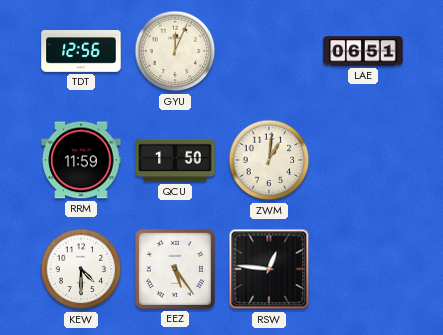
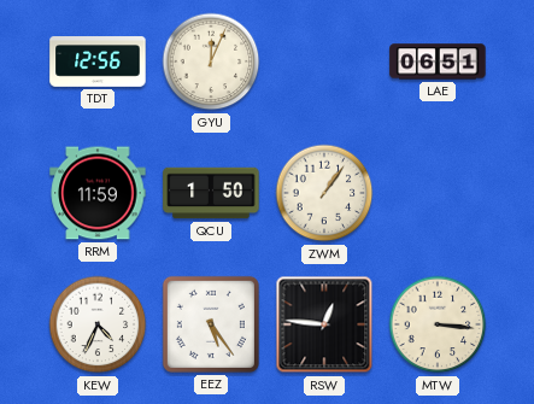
ZWM: 1:01 -> 1:06
KEW: 4:30 -> 4:34
MTW: none -> 3:16
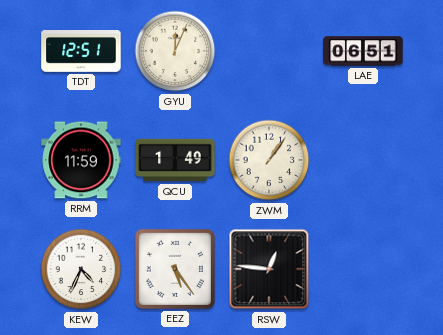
TDT: 12:56 -> 12:51
QCU: 1:50 -> 1:49
MTW: 3:16 -> none
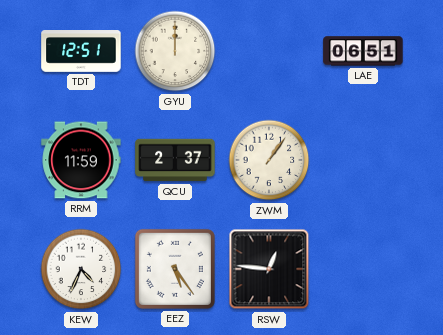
GYU: 12:04 -> 12:00
QCU: 1:49 -> 2:37
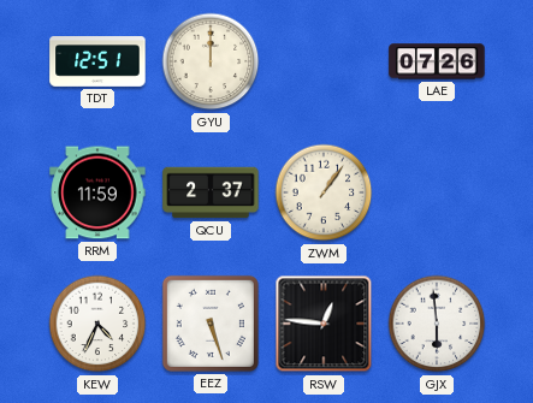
LAE: 06:51 -> 07:26
EEZ: 5:24 -> 5:27
GJX: none -> 5:59
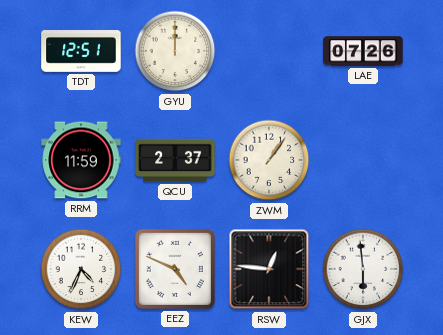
EEZ: 5:27 -> 4:49
